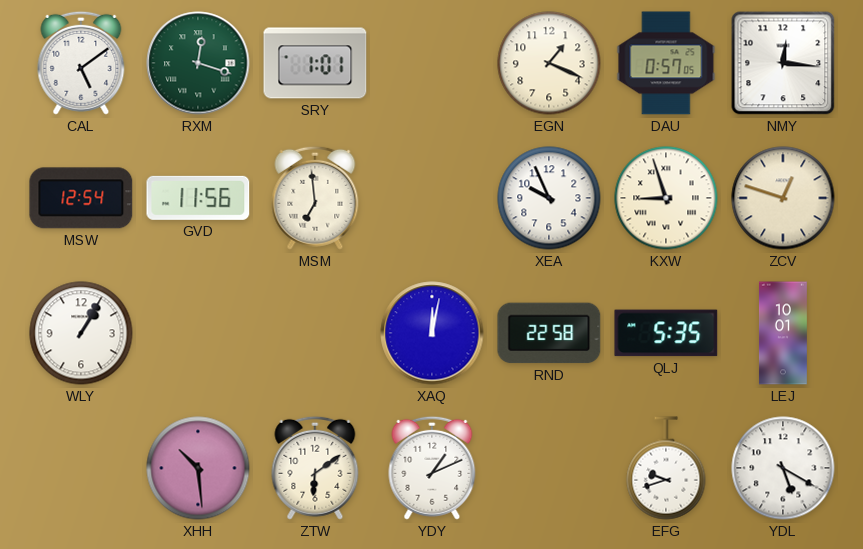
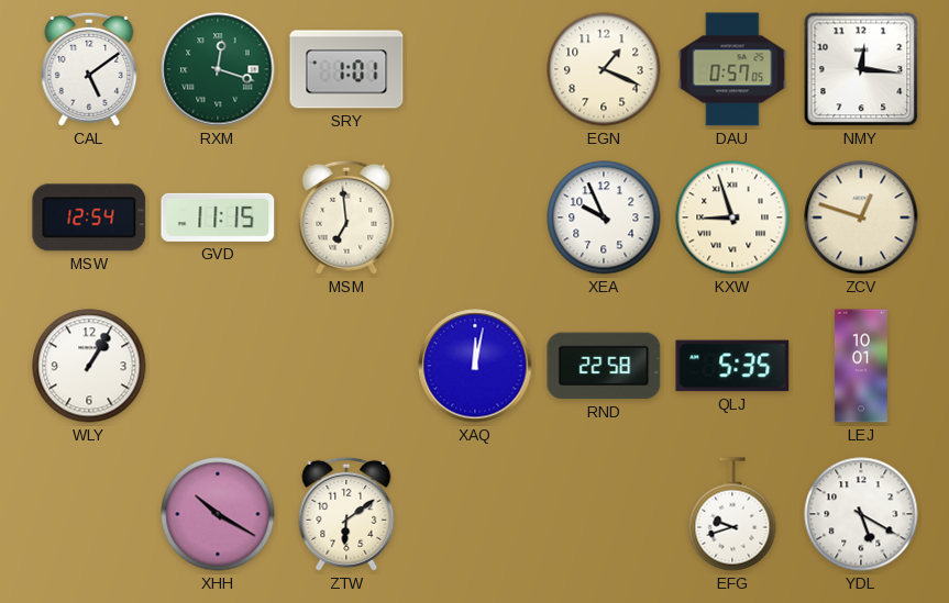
GVD: 11:56 -> 11:15
XHH: 10:29 -> 10:20
YDY: 1:11 -> none
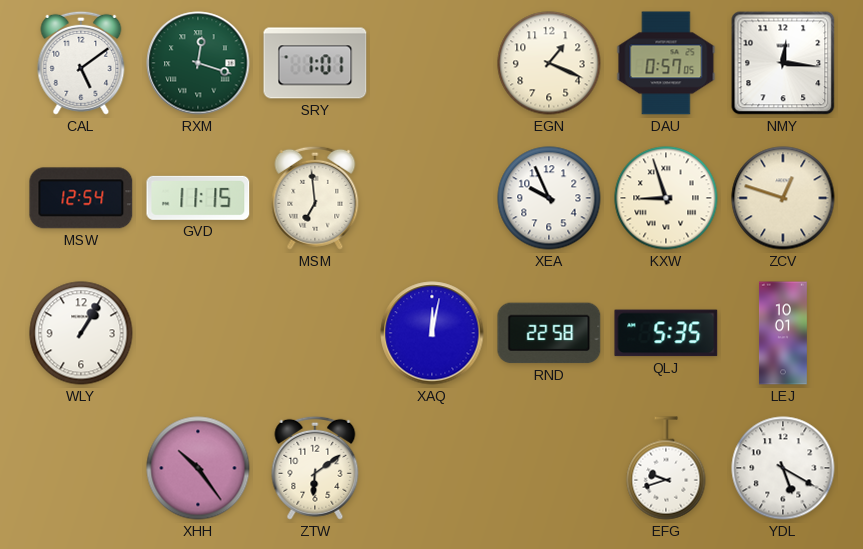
XHH: 10:20 -> 10:24
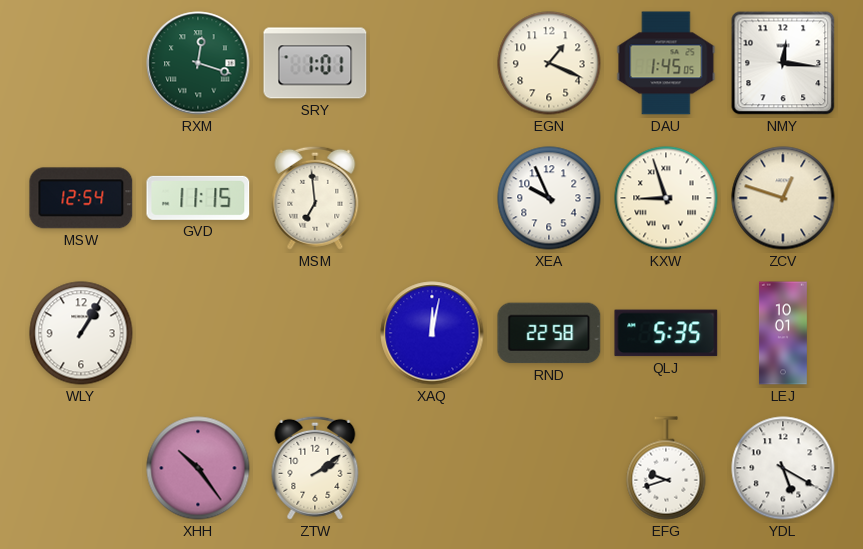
CAL: 5:09 -> none
DAU: 0:57 -> 1:45
ZTW: 6:09 -> 2:09
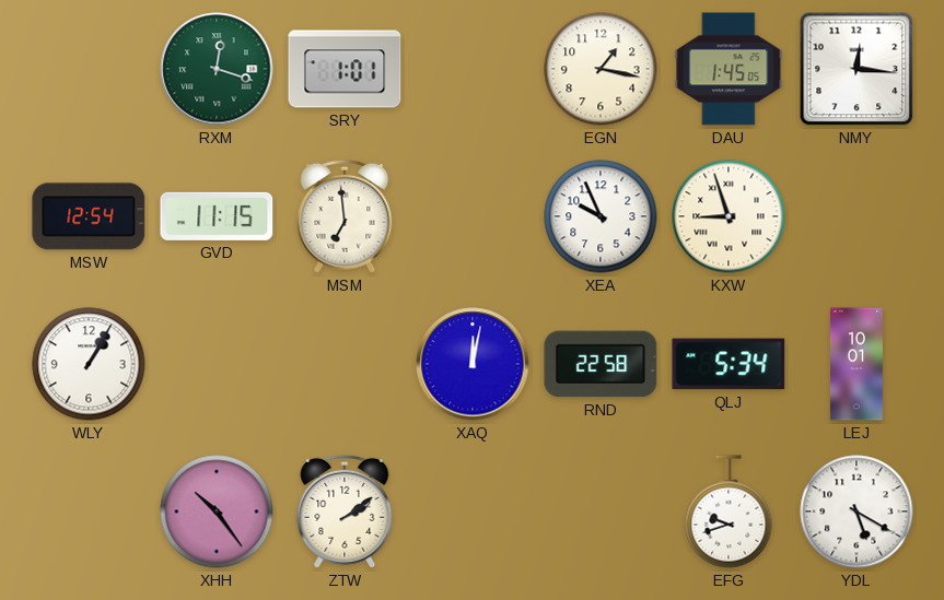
EGN: 1:19 -> 1:17
ZCV: 12:48 -> none
QLJ: 5:35 -> 5:34
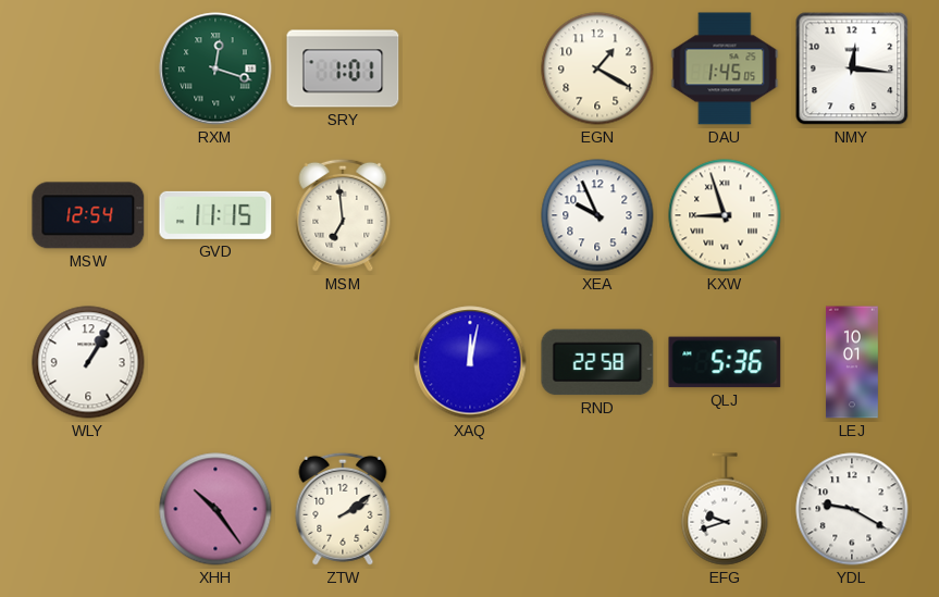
EGN: 1:17 -> 1:20
QLJ: 5:34 -> 5:36
YDL: 5:20 -> 9:20
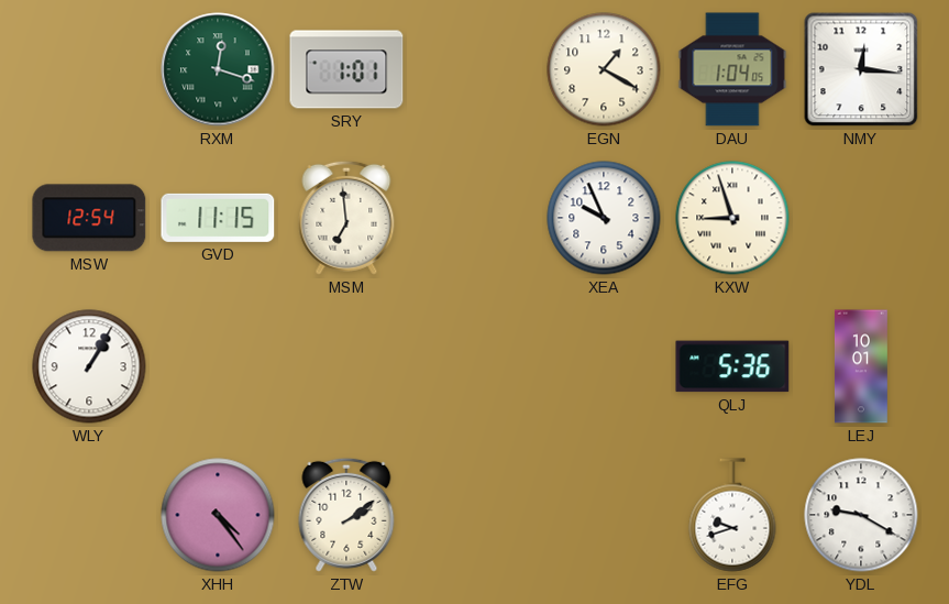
DAU: 1:45 -> 1:04
XAQ: 12:02 -> none
RND: 22:58 -> none
XHH: 10:24 -> 4:24
